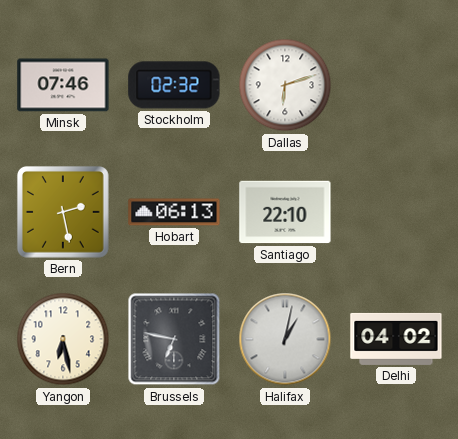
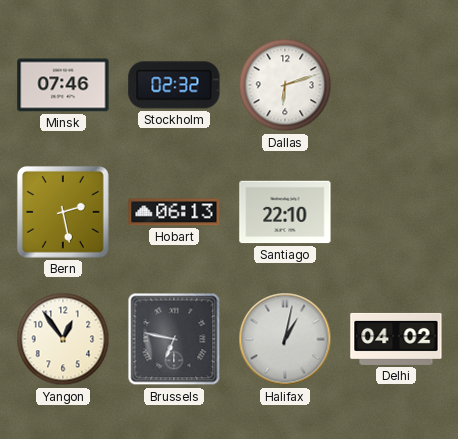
Yangon: 6:28 -> 12:54
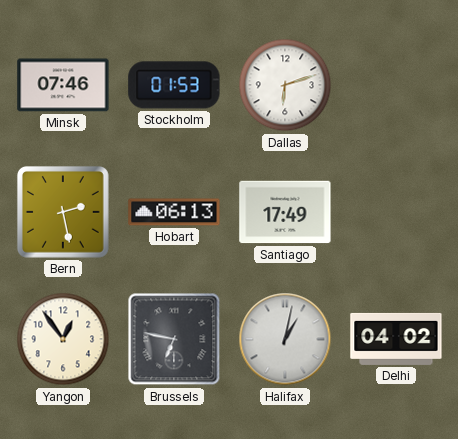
Stockholm: 02:32 -> 01:53
Santiago: 22:10 -> 17:49
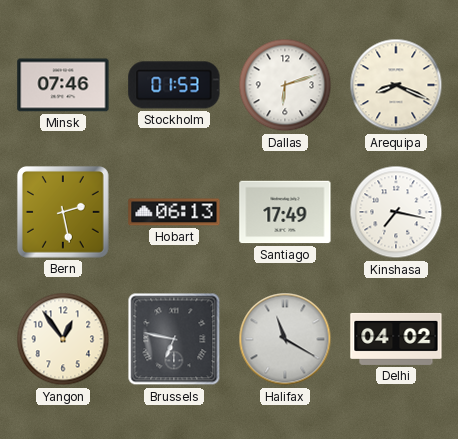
Arequipa: none -> 8:19
Kinshasa: none -> 7:17
Halifax: 1:02 -> 11:20
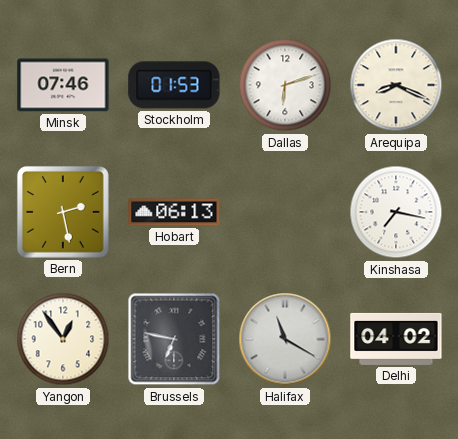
Santiago: 17:49 -> none
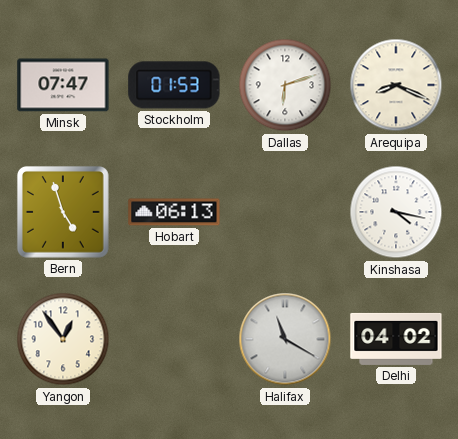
Minsk: 07:46 -> 07:47
Bern: 2:28 -> 4:57
Kinshasa: 7:17 -> 4:17
Brussels: 6:47 -> none
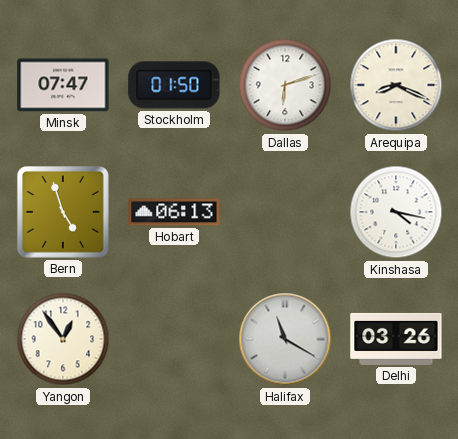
Stockholm: 01:53 -> 01:50
Delhi: 04:02 -> 03:26
